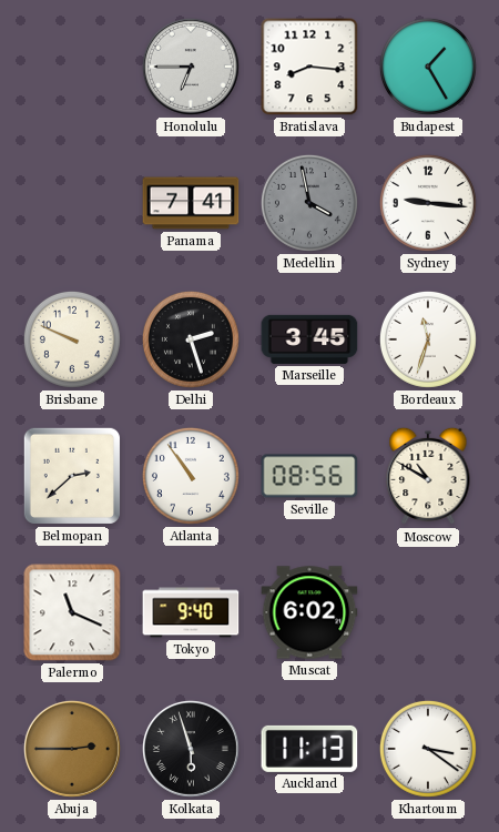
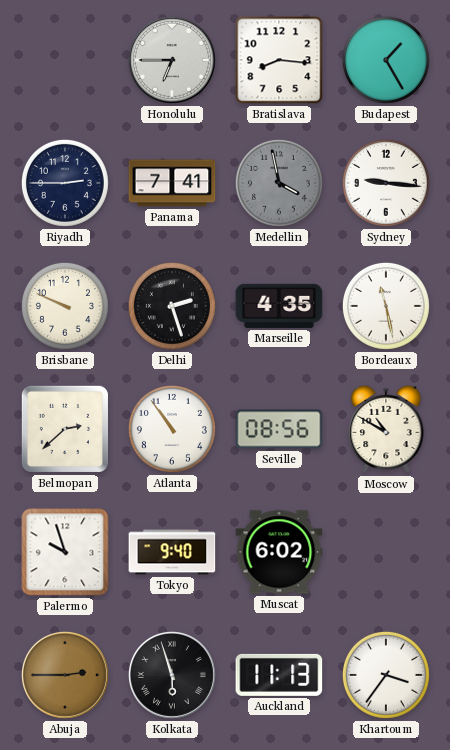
Riyadh: none -> 2:45
Marseille: 3:45 -> 4:35
Bordeaux: 11:33 -> 11:28
Palermo: 11:19 -> 9:57
Khartoum: 3:21 -> 3:36
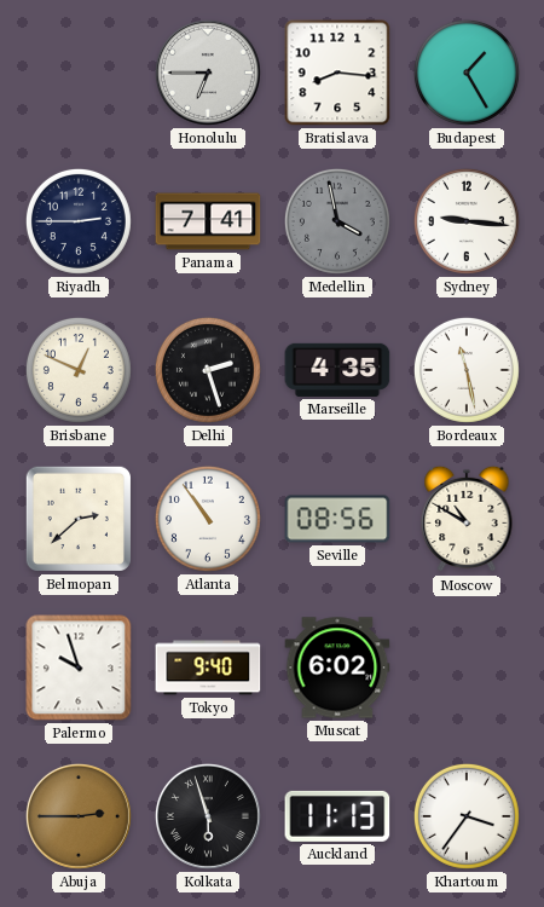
Brisbane: 9:49 -> 12:49
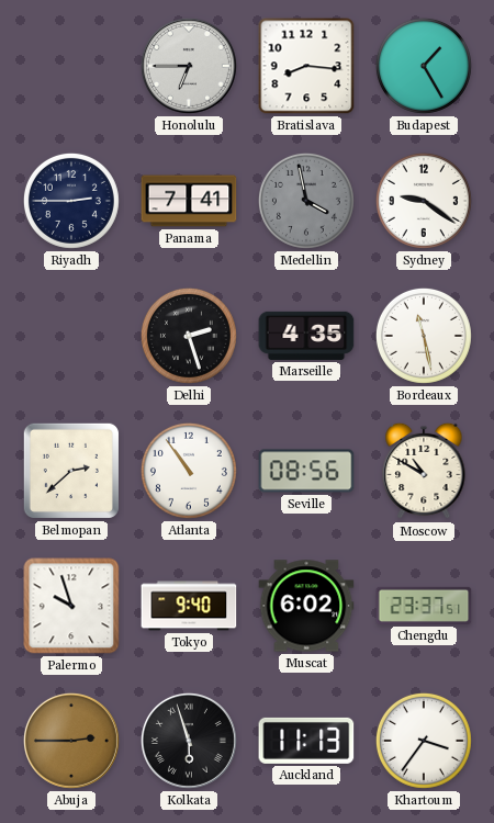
Sydney: 9:16 -> 9:21
Brisbane: 12:49 -> none
Chengdu: none -> 23:37
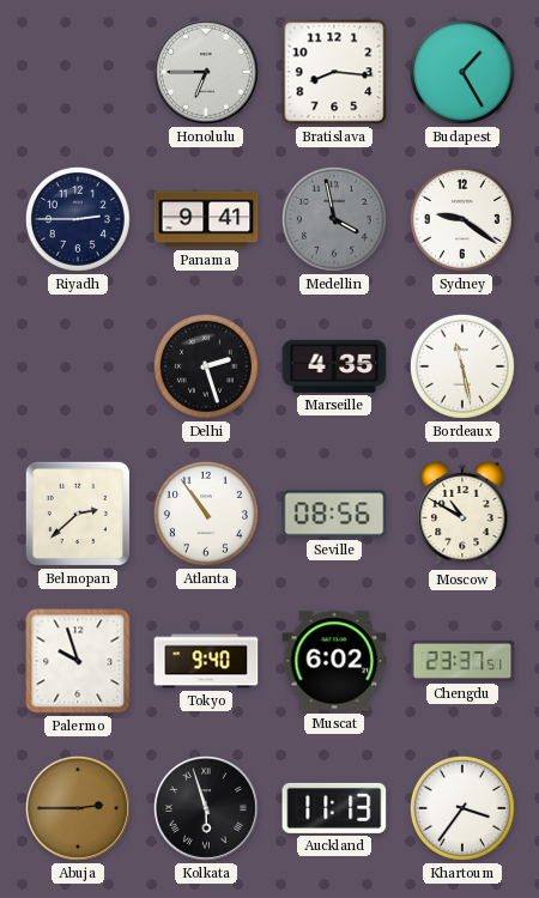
Panama: 7:41 -> 9:41
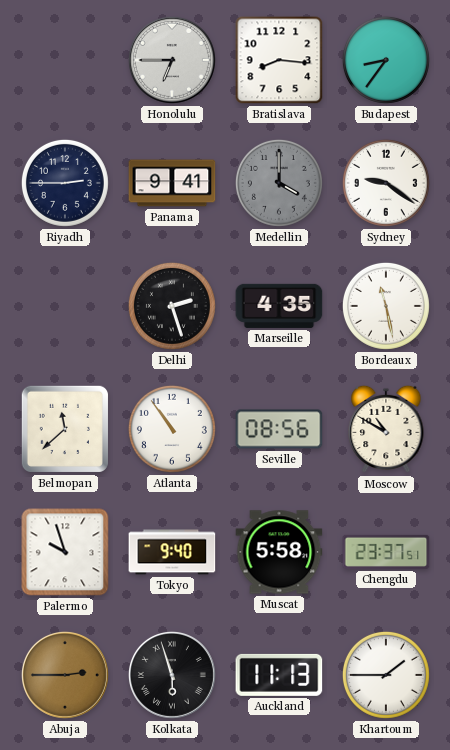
Budapest: 1:25 -> 8:36
Medellin: 3:58 -> 4:00
Belmopan: 2:38 -> 11:38
Muscat: 6:02 -> 5:58
Khartoum: 3:36 -> 1:45
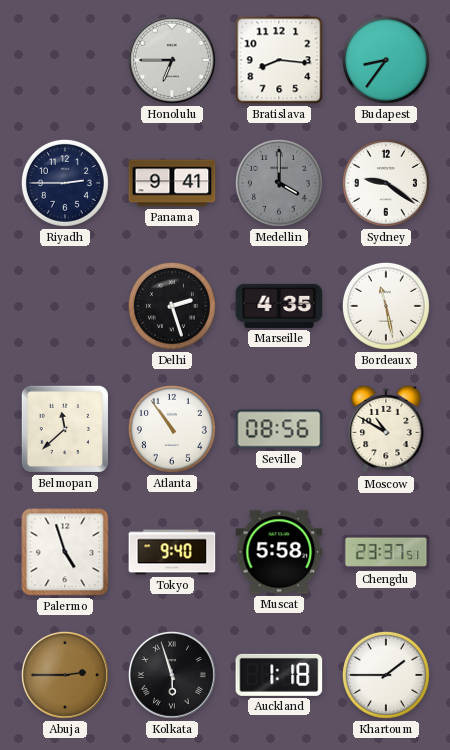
Palermo: 9:57 -> 4:57
Auckland: 11:13 -> 1:18
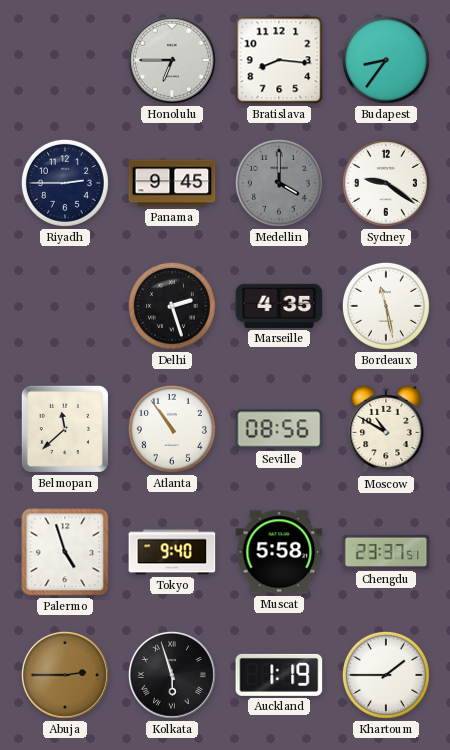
Panama: 9:41 -> 9:45
Auckland: 1:18 -> 1:19
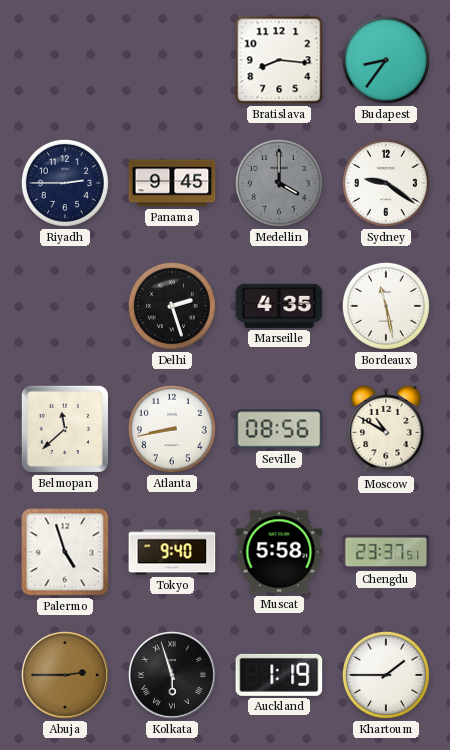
Honolulu: 6:45 -> none
Atlanta: 10:54 -> 8:43
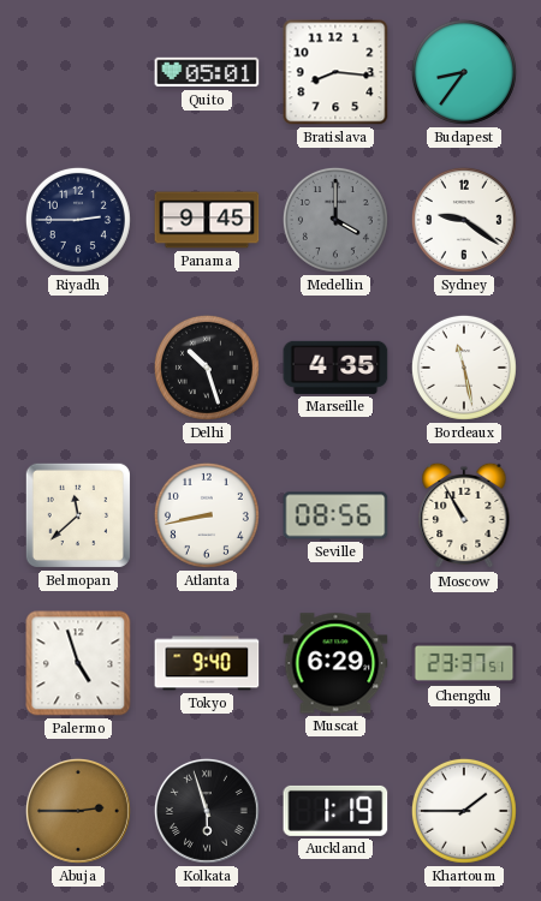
Quito: none -> 05:01
Delhi: 2:27 -> 10:27
Moscow: 10:50 -> 10:55
Muscat: 5:58 -> 6:29
